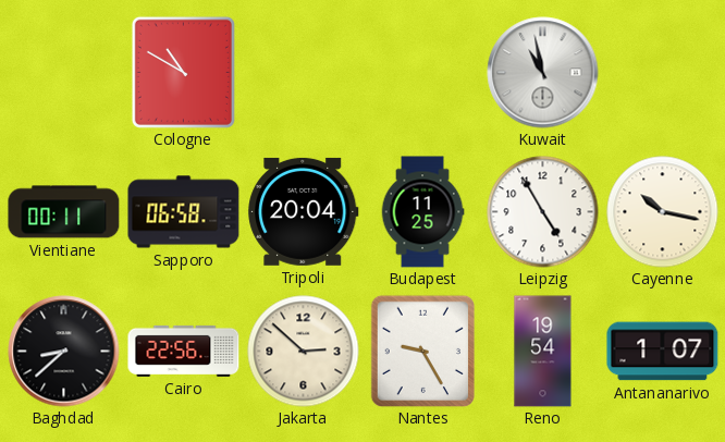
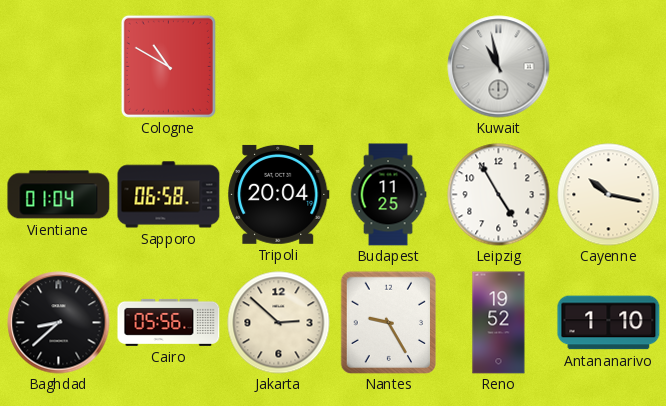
Vientiane: 00:11 -> 01:04
Cairo: 22:56 -> 05:56
Reno: 19:54 -> 19:52
Antananarivo: 1:07 -> 1:10
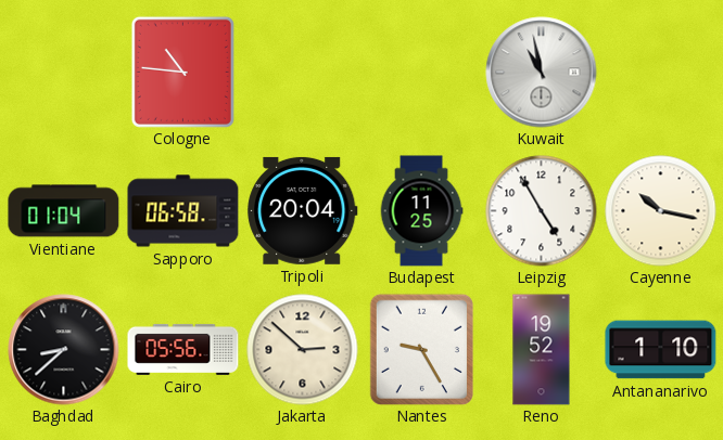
Cologne: 10:50 -> 10:46
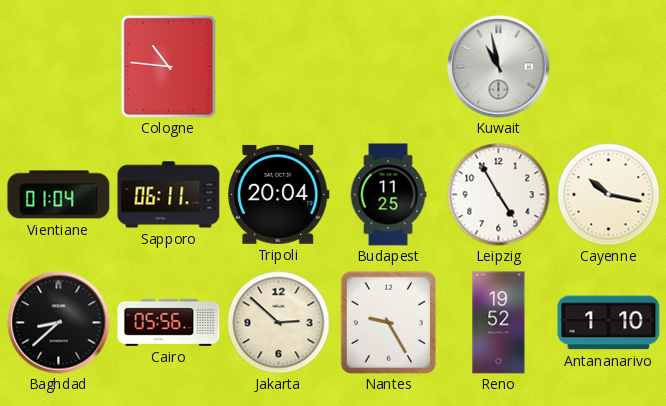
Sapporo: 06:58 -> 06:11
